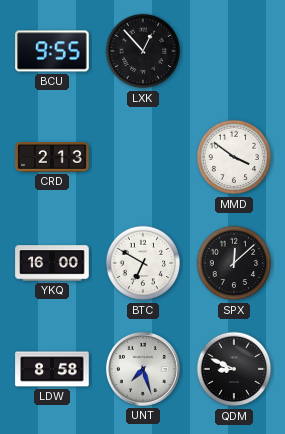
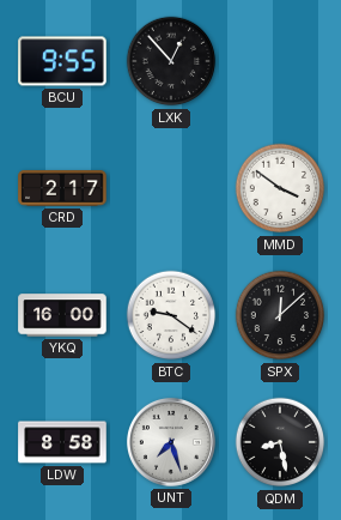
CRD: 2:13 -> 2:17
BTC: 6:50 -> 9:21
QDM: 8:49 -> 8:28
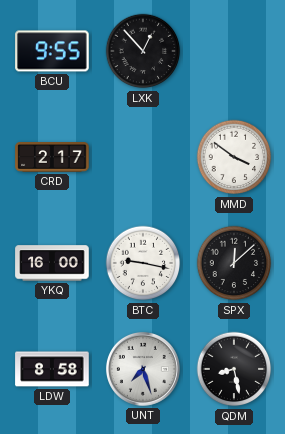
BTC: 9:21 -> 9:17
